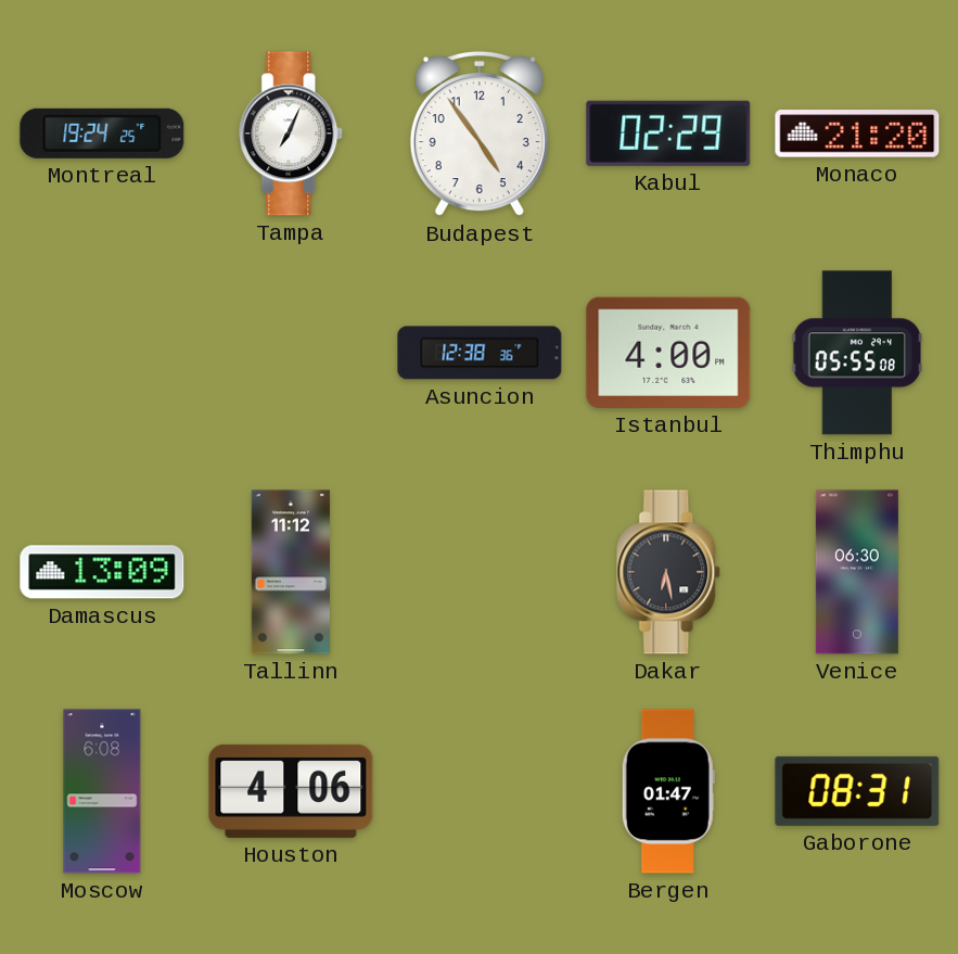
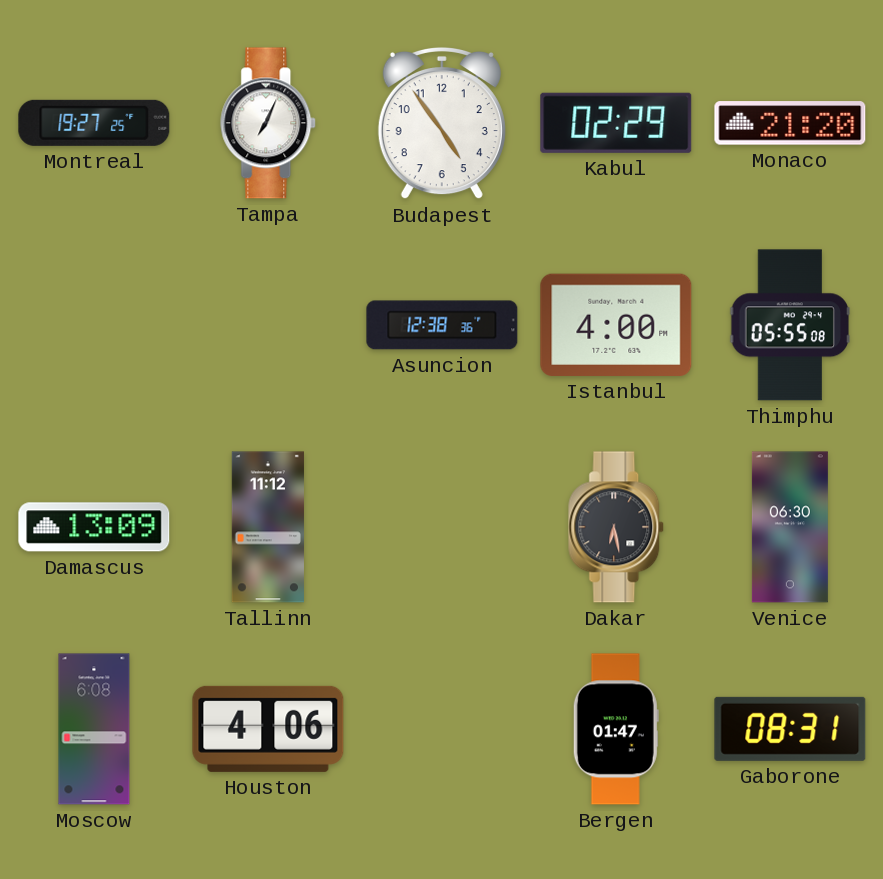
Montreal: 19:24 -> 19:27
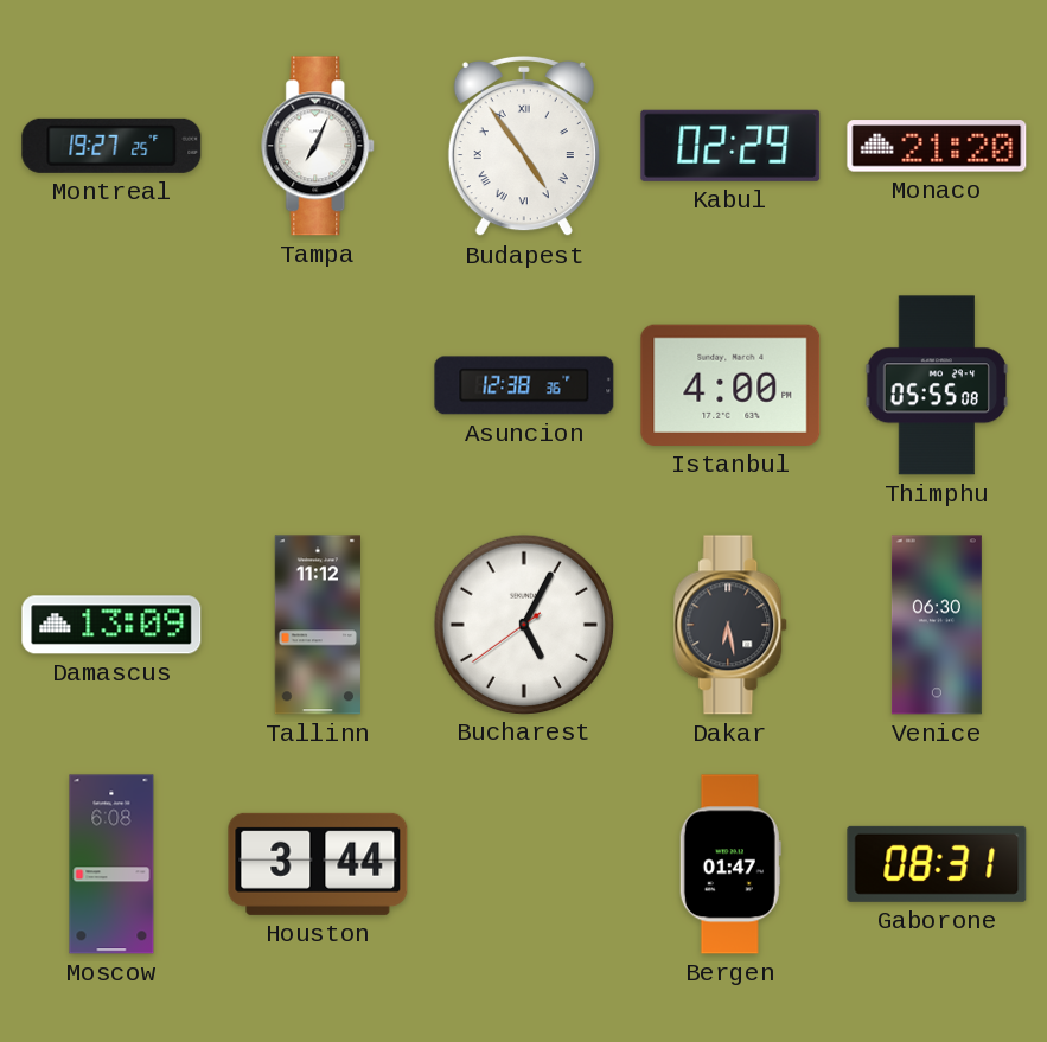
Budapest numerals: Arabic -> Roman
Bucharest: none -> 5:04
Houston: 4:06 -> 3:44
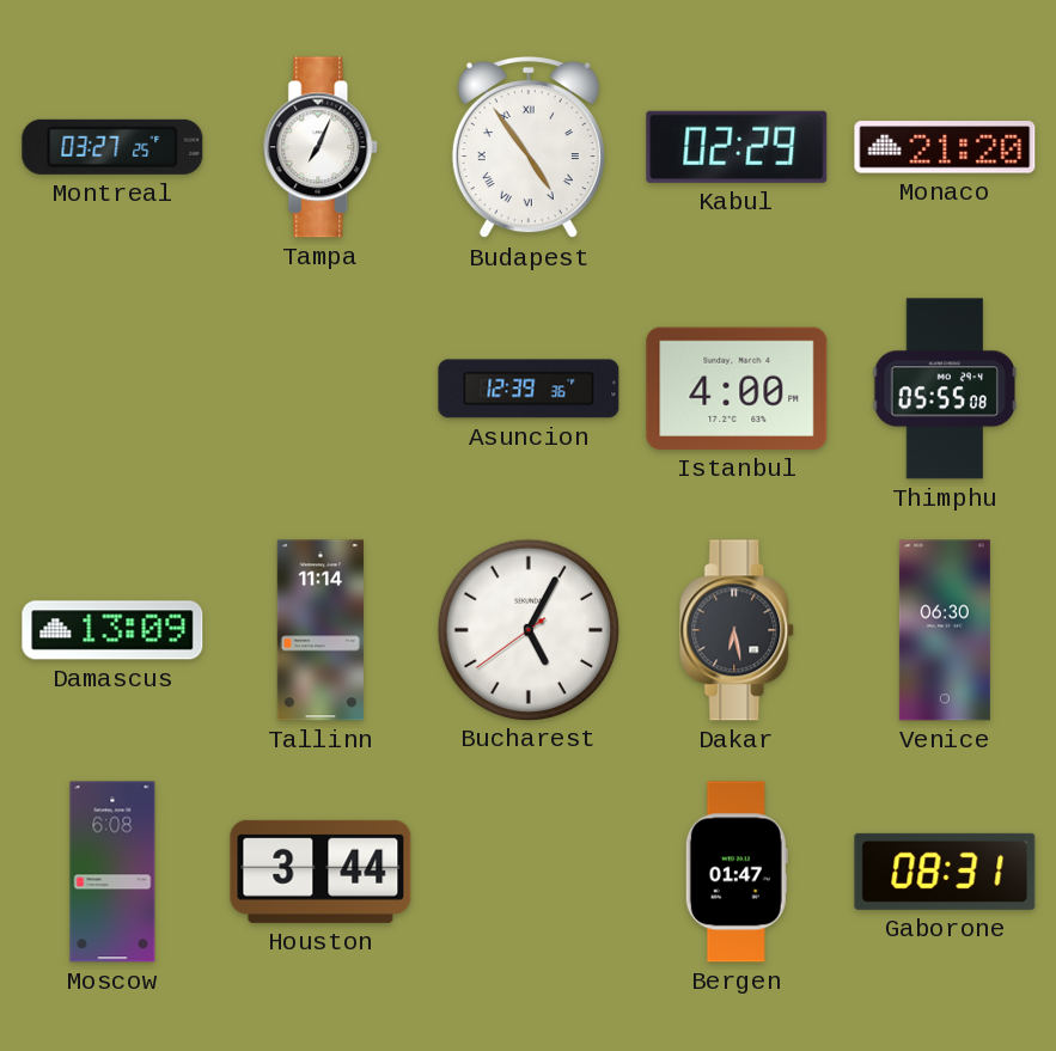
Montreal: 19:27 -> 03:27
Asuncion: 12:38 -> 12:39
Tallinn: 11:12 -> 11:14
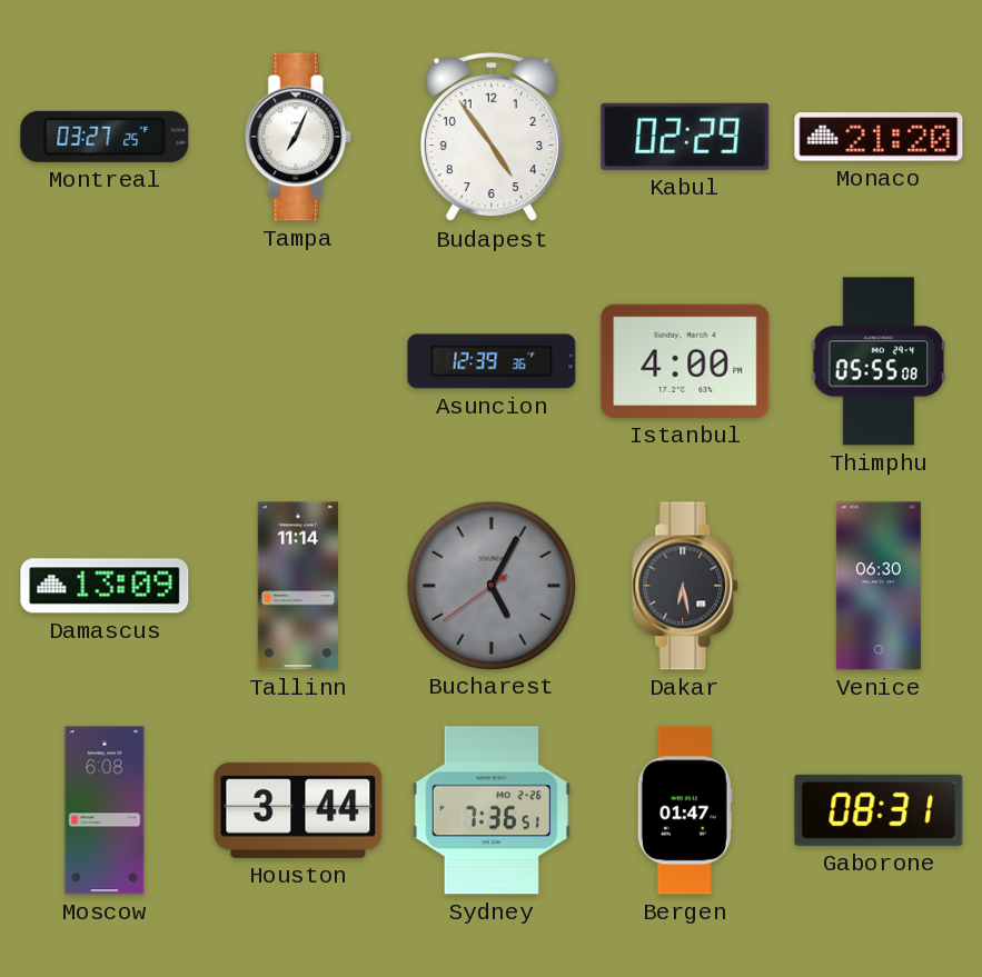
Budapest numerals: Roman -> Arabic
Bucharest dial: white -> grey
Sydney: none -> 7:36
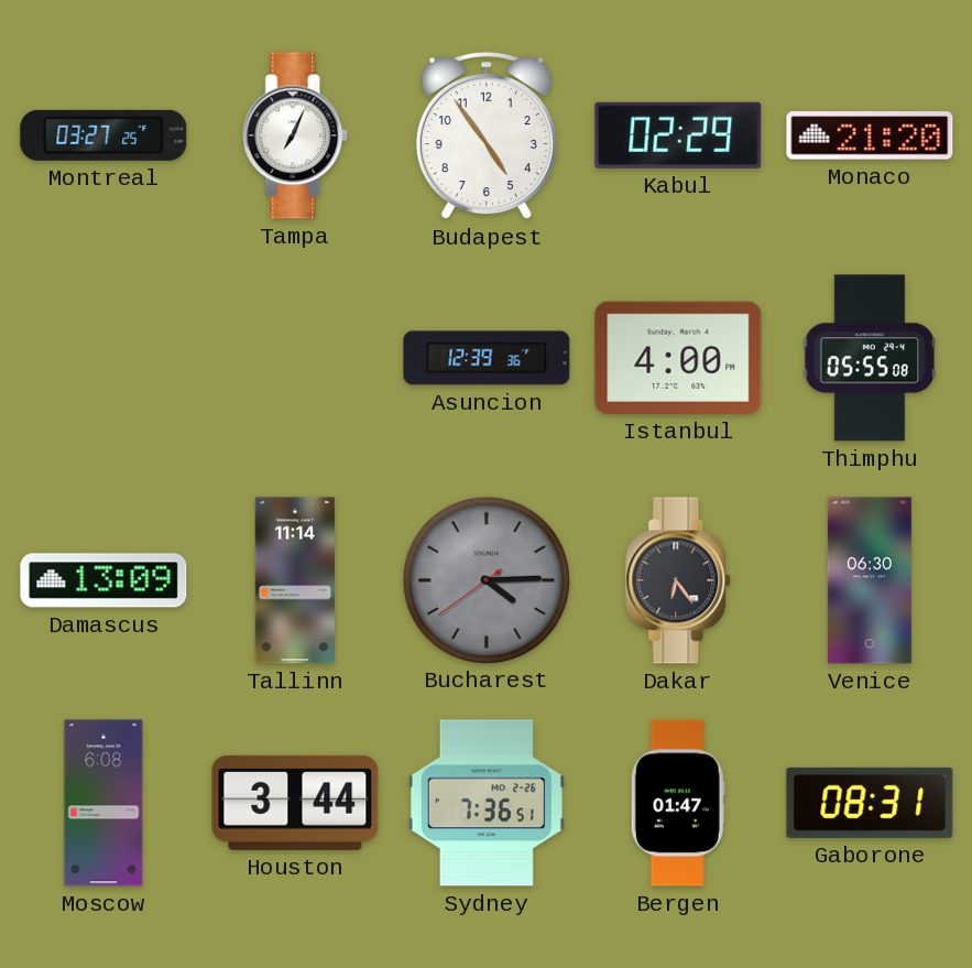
Bucharest: 5:04 -> 4:14
Dakar: 6:28 -> 6:24
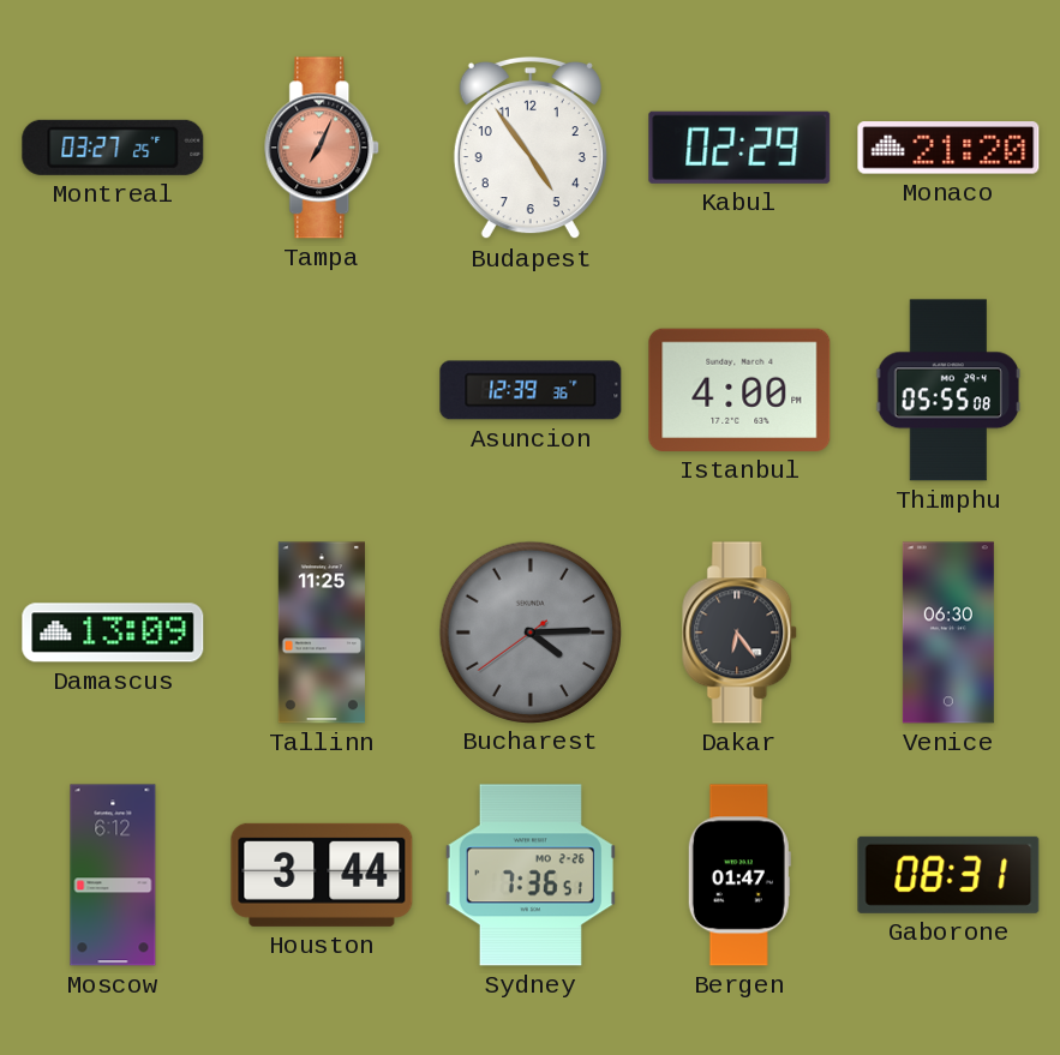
Tampa dial: white -> salmon
Tallinn: 11:14 -> 11:25
Moscow: 6:08 -> 6:12
